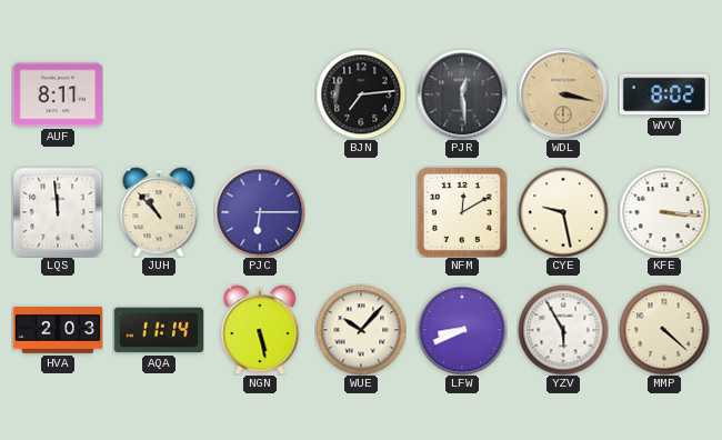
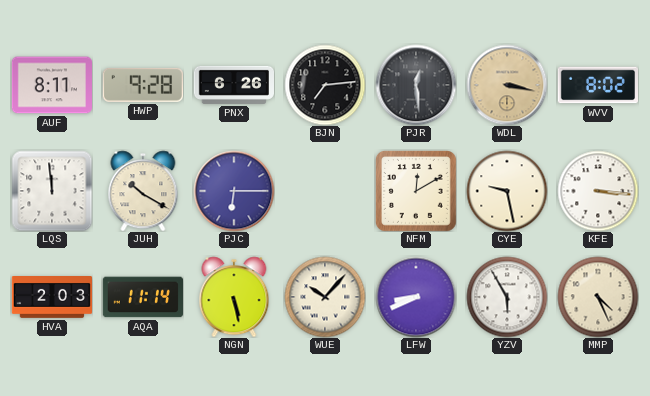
HWP: none -> 9:28
PNX: none -> 6:26
JUH: 10:53 -> 10:20
MMP: 4:22 -> 4:26
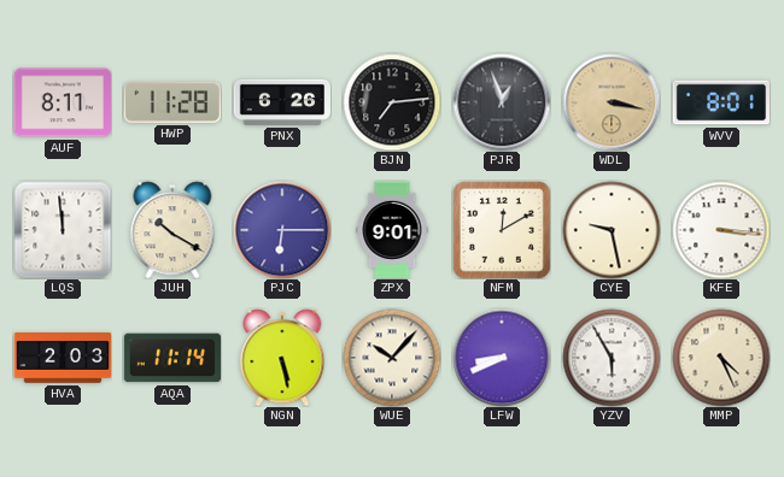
HWP: 9:28 -> 11:28
PJR: 12:29 -> 12:57
WVV: 8:02 -> 8:01
ZPX: none -> 9:01
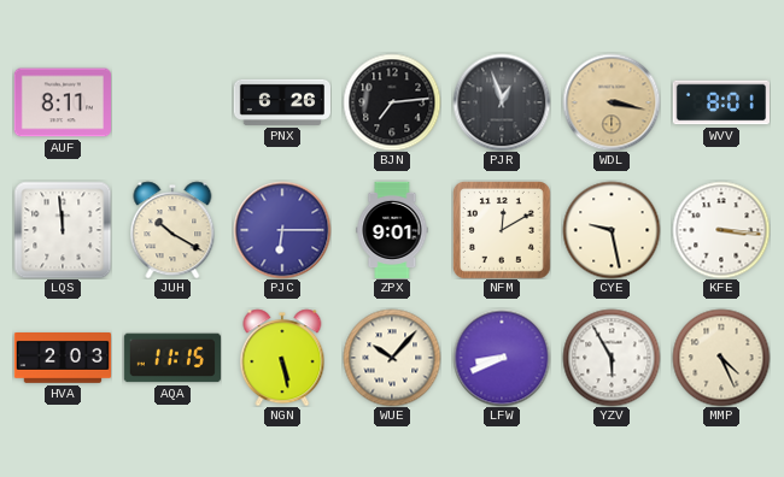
HWP: 11:28 -> none
AQA: 11:14 -> 11:15
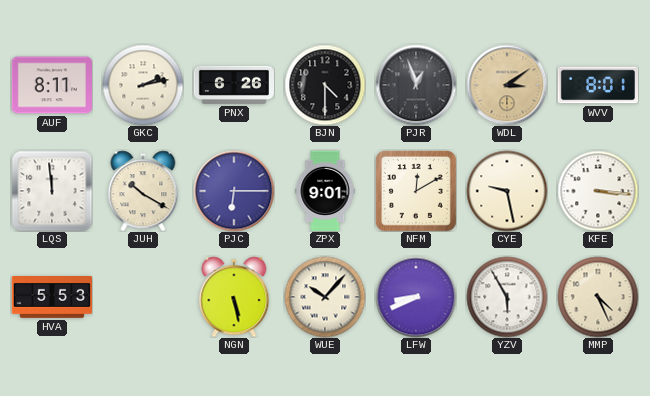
GKC: none -> 2:13
BJN: 7:14 -> 4:30
WDL: 3:17 -> 3:09
HVA: 2:03 -> 5:53
AQA: 11:15 -> none
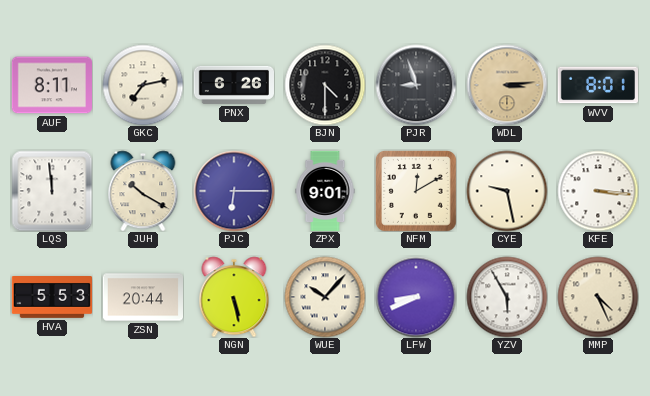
GKC: 2:13 -> 7:13
PJR: 12:57 -> 8:57
WDL: 3:09 -> 3:14
ZSN: none -> 20:44
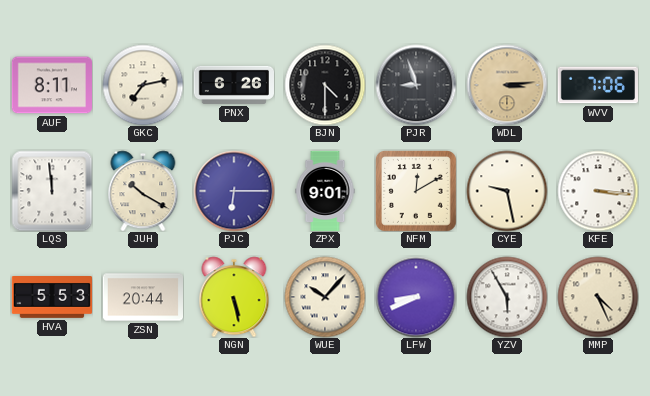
WVV: 8:01 -> 7:06
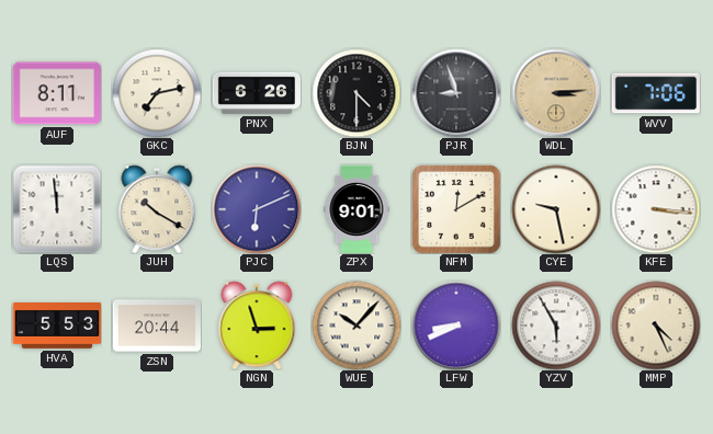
PJC: 6:15 -> 6:11
NGN: 5:28 -> 2:57
